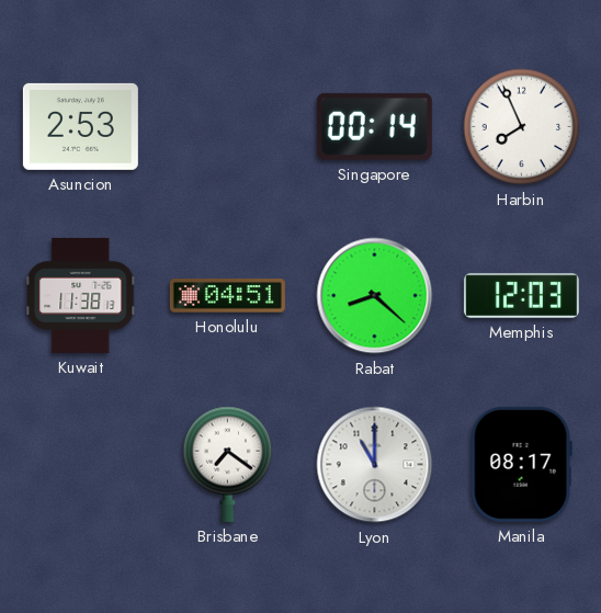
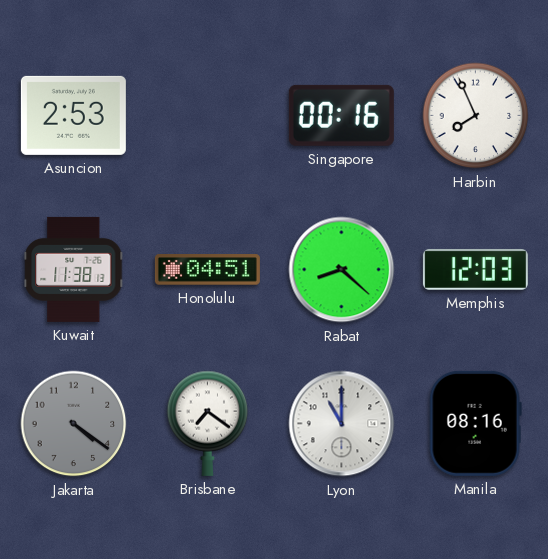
Singapore: 00:14 -> 00:16
Jakarta: none -> 4:21
Manila: 08:17 -> 08:16
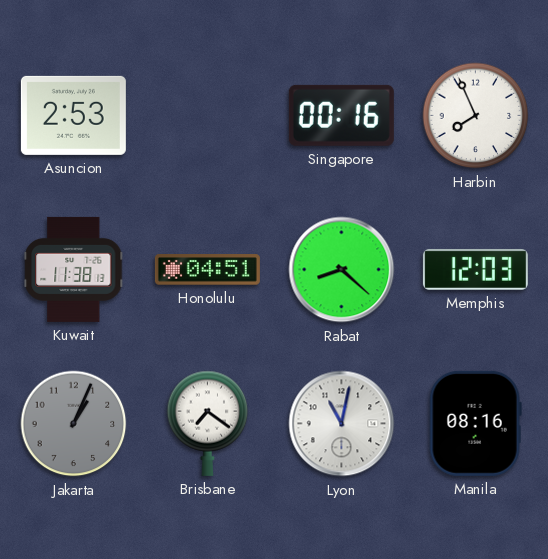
Jakarta: 4:21 -> 1:04
Lyon: 11:00 -> 11:02
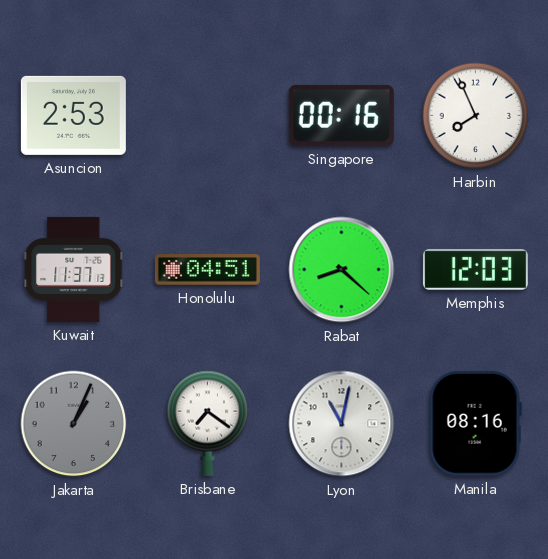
Kuwait: 11:38 -> 11:37
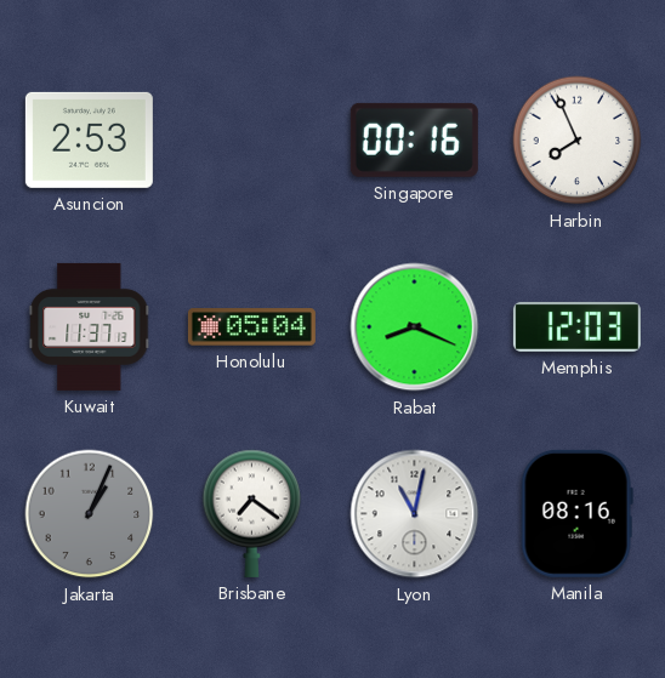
Honolulu: 04:51 -> 05:04
Rabat: 8:22 -> 8:19
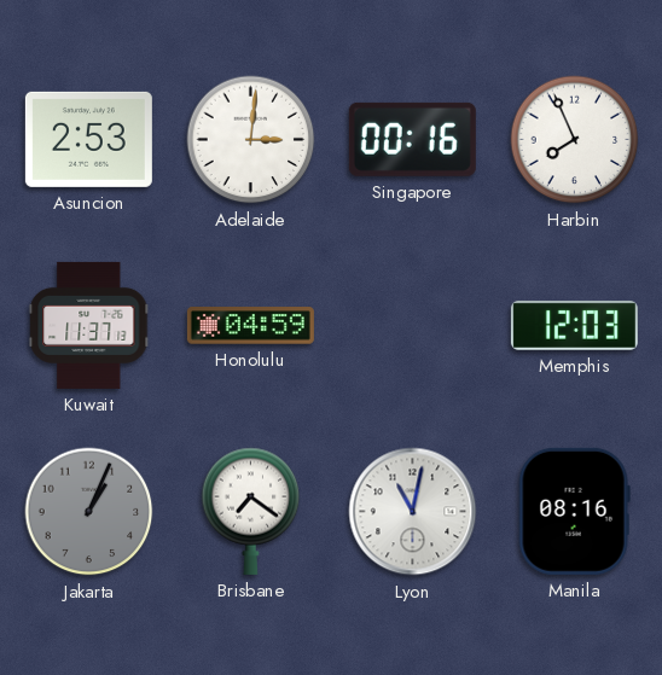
Adelaide: none -> 3:01
Honolulu: 05:04 -> 04:59
Rabat: 8:19 -> none
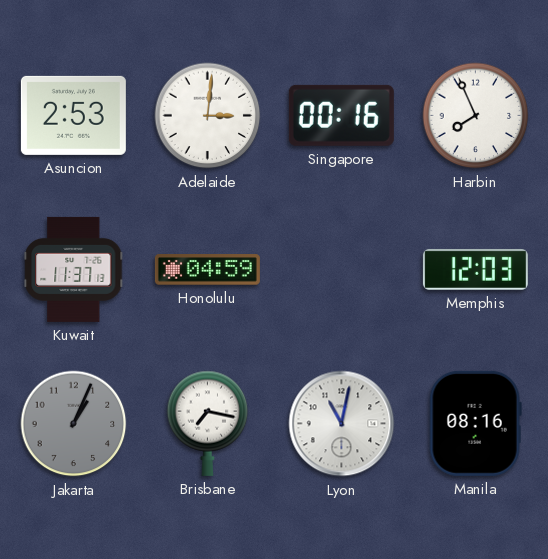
Brisbane: 7:21 -> 7:17
